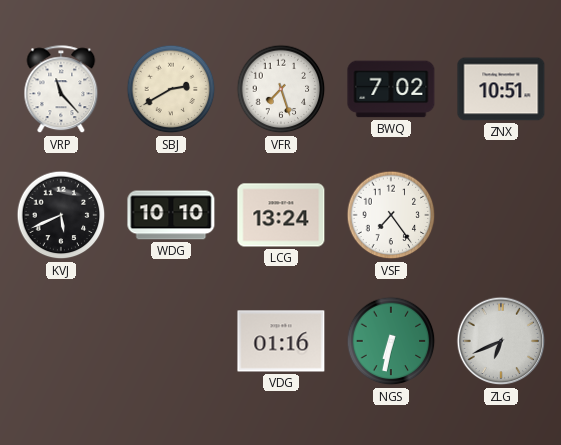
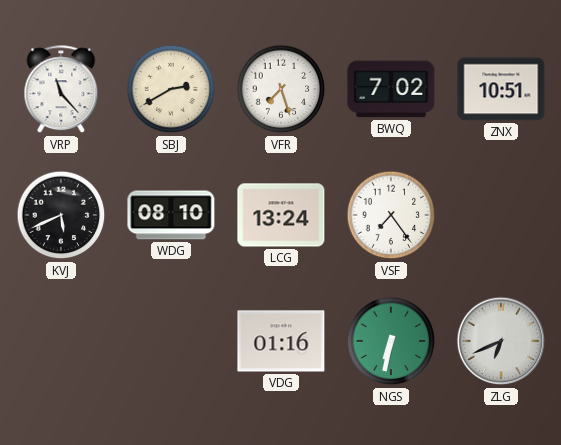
WDG: 10:10 -> 08:10
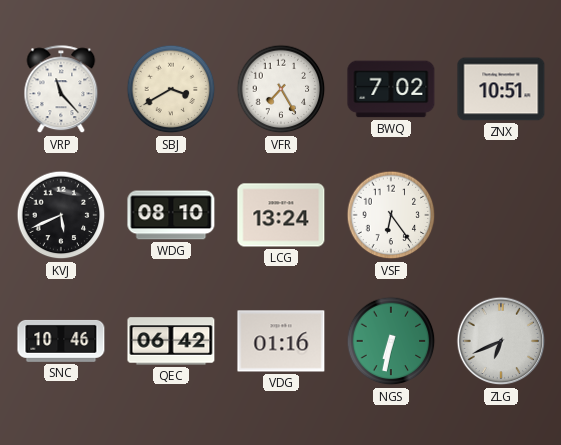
SBJ: 2:40 -> 3:40
VFR: 7:27 -> 7:25
VSF: 7:24 -> 6:24
SNC: none -> 10:46
QEC: none -> 06:42
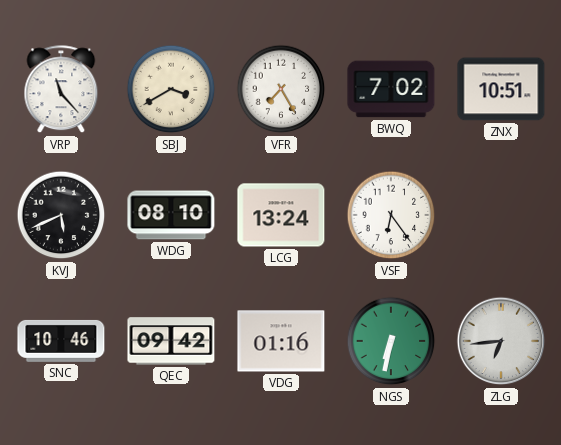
QEC: 06:42 -> 09:42
ZLG: 6:41 -> 6:44
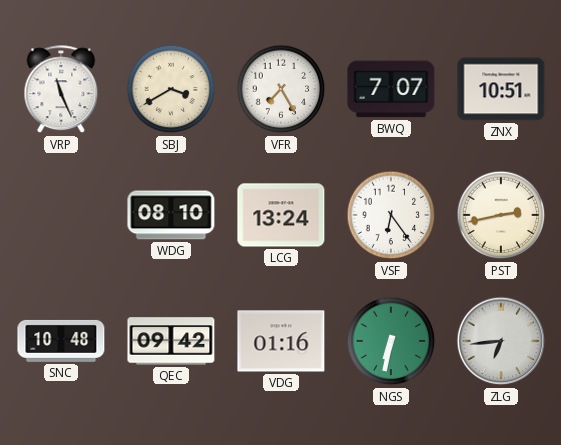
VRP: 11:23 -> 11:26
BWQ: 7:02 -> 7:07
KVJ: 5:41 -> none
PST: none -> 2:43
SNC: 10:46 -> 10:48
